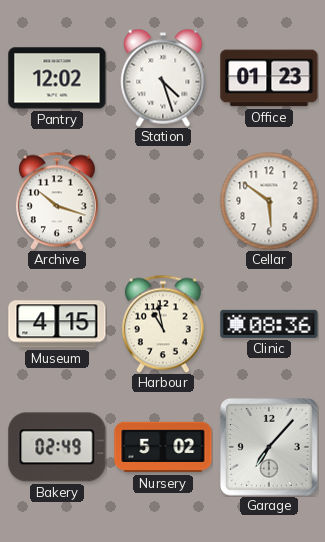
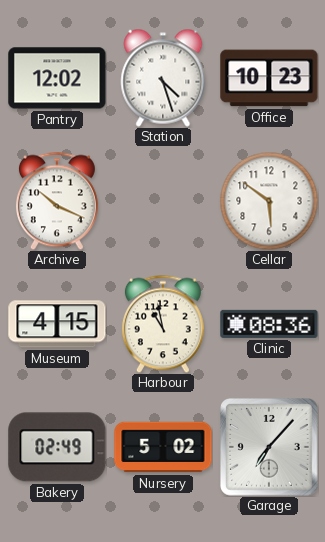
Office: 01:23 -> 10:23
Archive: 10:18 -> 10:19
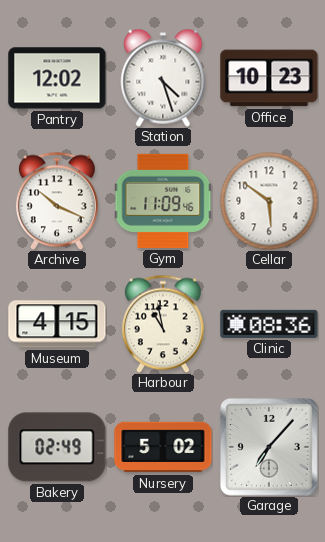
Gym: none -> 11:09
